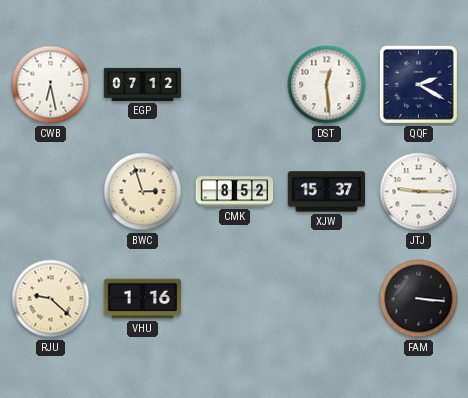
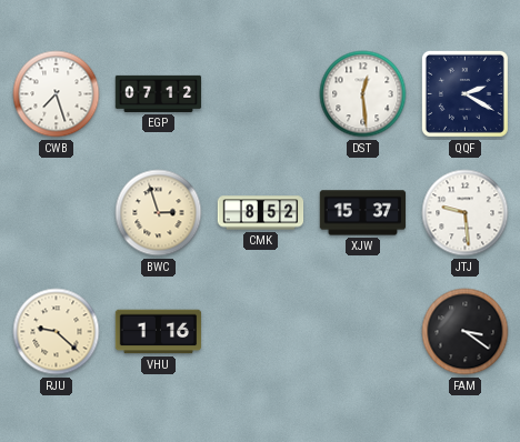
CWB: 6:28 -> 7:27
JTJ: 9:15 -> 9:29
FAM: 3:16 -> 3:21
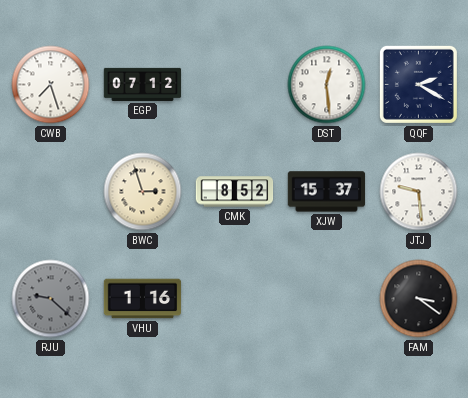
RJU dial: cream -> grey
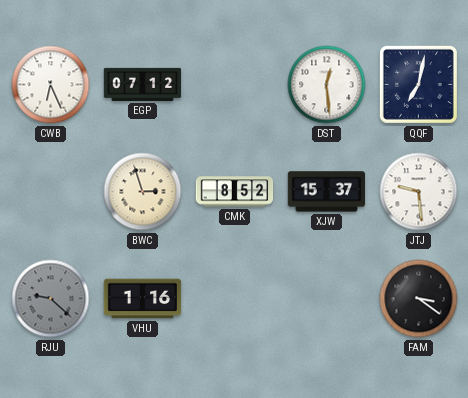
CWB: 7:27 -> 6:26
QQF: 2:20 -> 7:02
